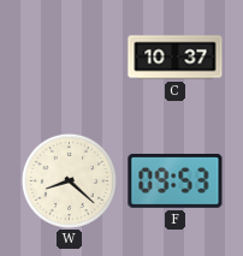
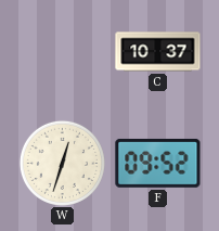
W: 8:22 -> 12:33
F: 09:53 -> 09:52
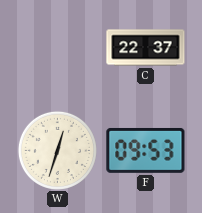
C: 10:37 -> 22:37
F: 09:52 -> 09:53
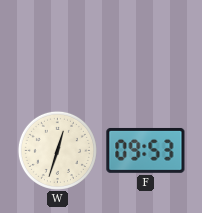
C: 22:37 -> none
